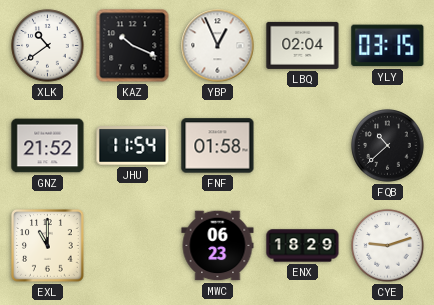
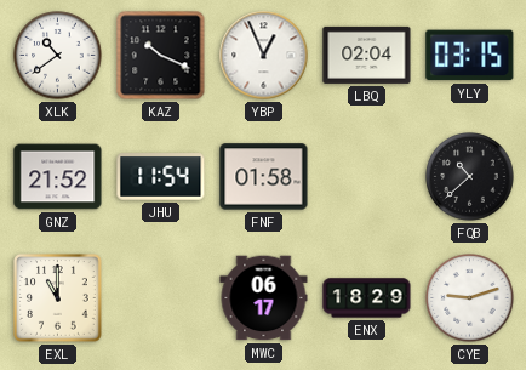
MWC: 06:23 -> 06:17
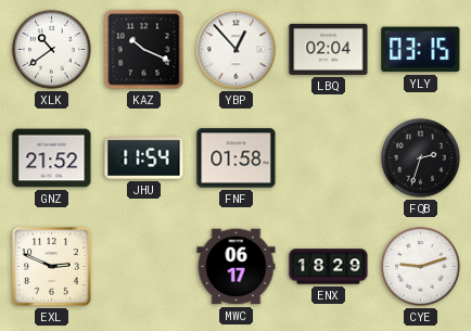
YBP: 12:56 -> 12:53
FQB: 10:38 -> 2:33
EXL: 11:00 -> 2:49
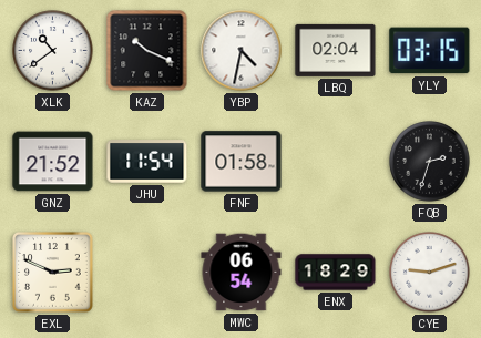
YBP: 12:53 -> 4:32
MWC: 06:17 -> 06:54
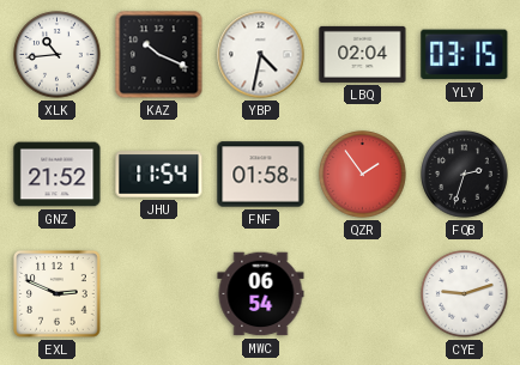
XLK: 10:39 -> 10:44
QZR: none -> 1:54
ENX: 18:29 -> none
